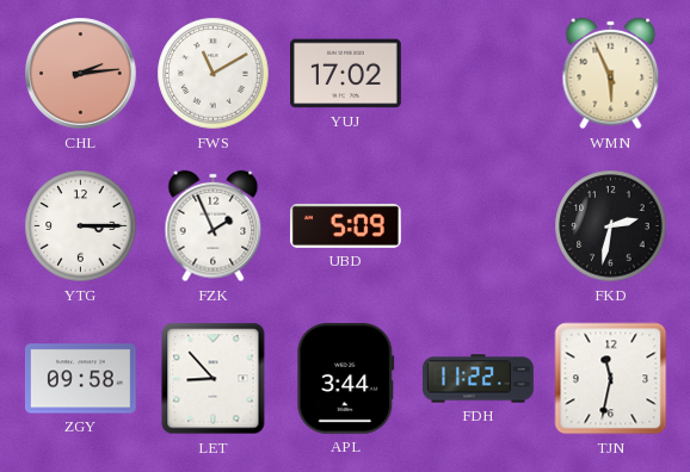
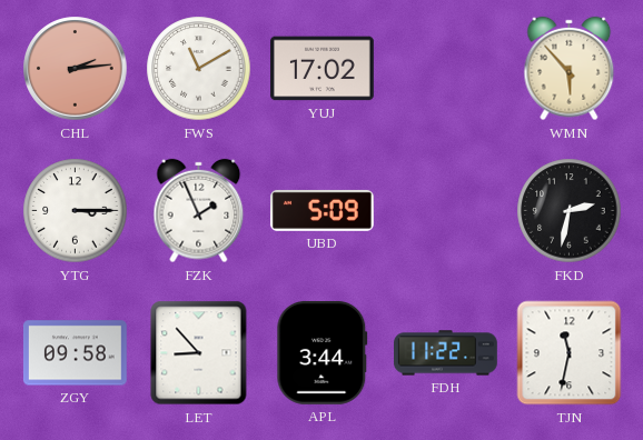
WMN: 5:56 -> 5:53
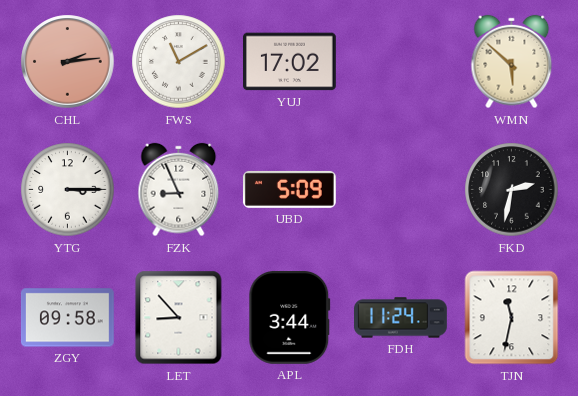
WMN: 5:53 -> 5:52
FZK: 1:56 -> 8:56
FDH: 11:22 -> 11:24
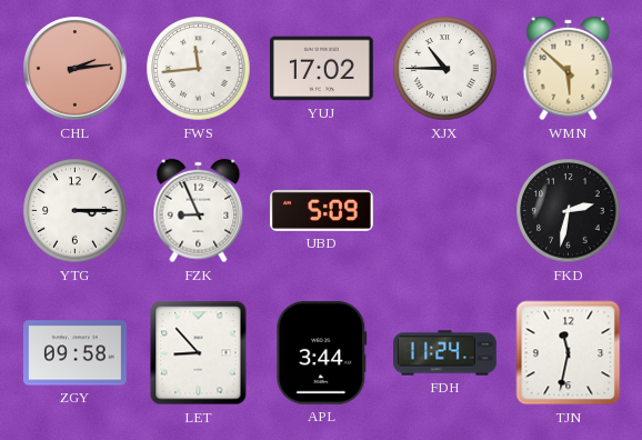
FWS: 11:10 -> 11:44
XJX: none -> 10:45
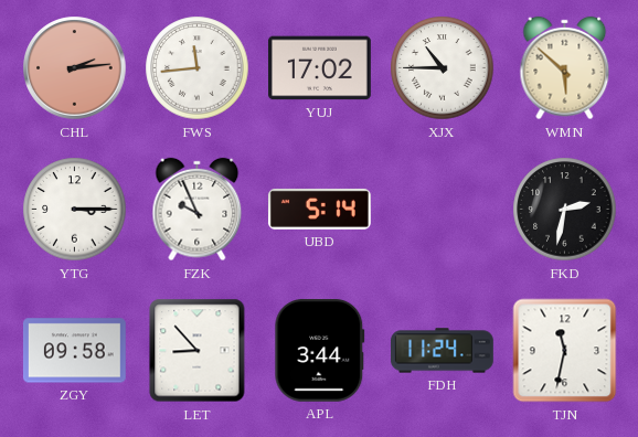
FZK: 8:56 -> 9:56
UBD: 5:09 -> 5:14
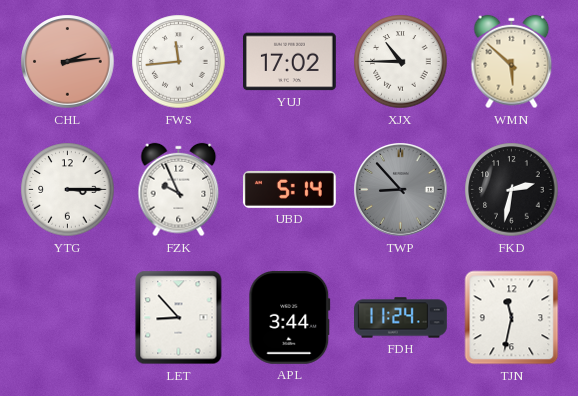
TWP: none -> 8:53
ZGY: 09:58 -> none
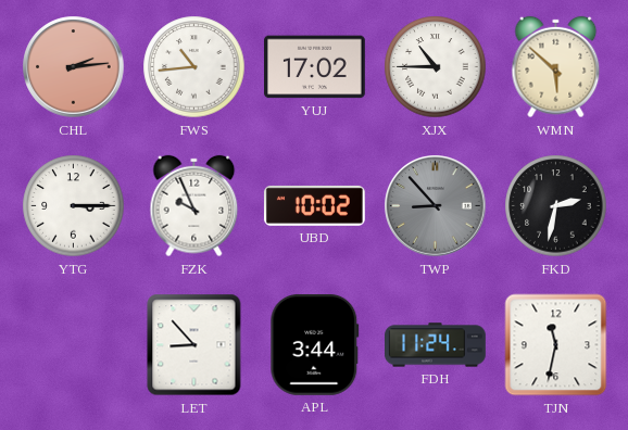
FWS: 11:44 -> 10:44
UBD: 5:14 -> 10:02
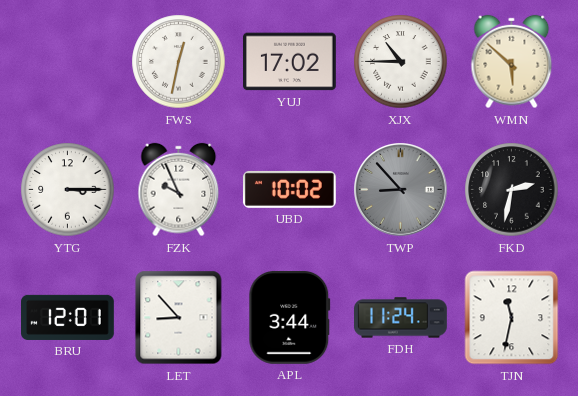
CHL: 2:14 -> none
FWS: 10:44 -> 12:32
BRU: none -> 12:01
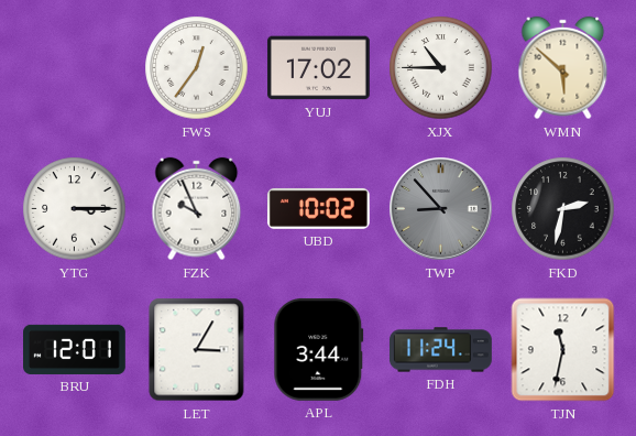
FWS: 12:32 -> 12:36
LET: 8:53 -> 3:05
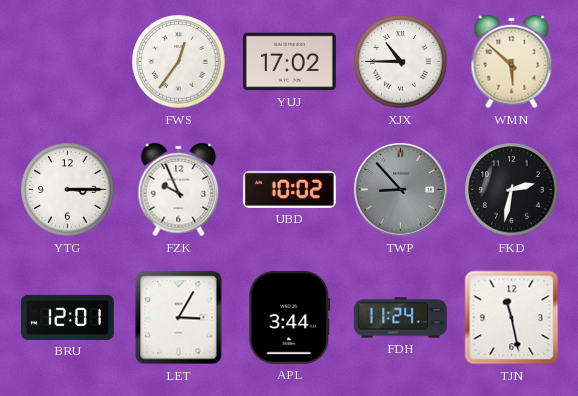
TJN: 11:32 -> 11:28
